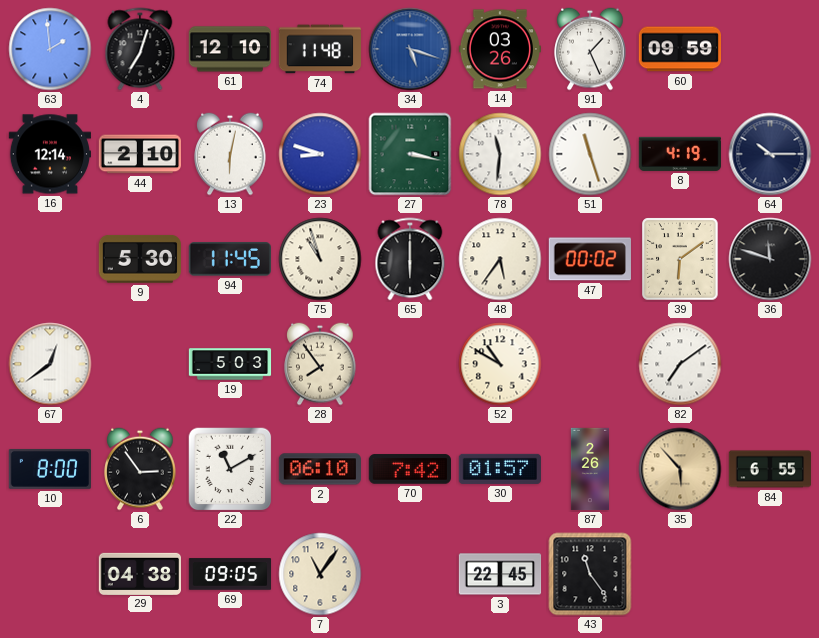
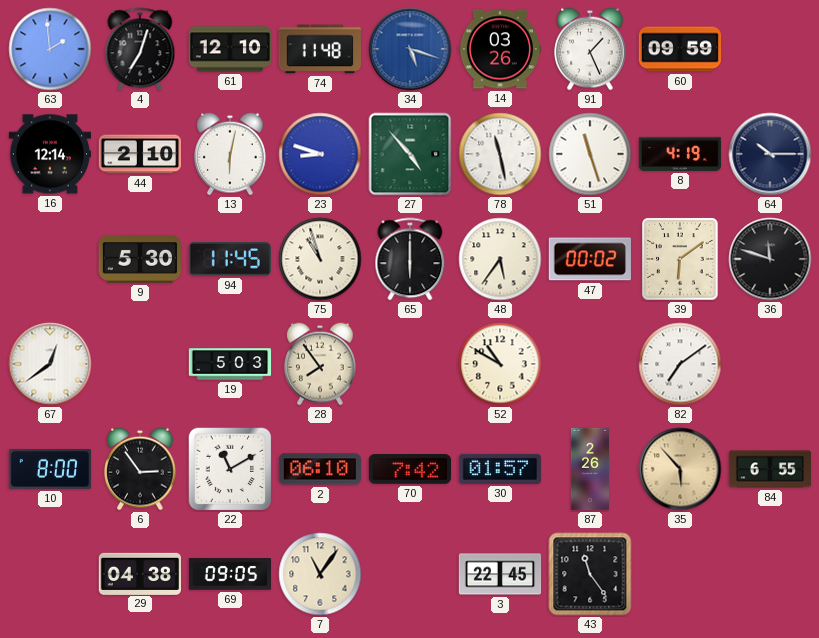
27: 3:17 -> 4:53
78: 11:31 -> 11:28
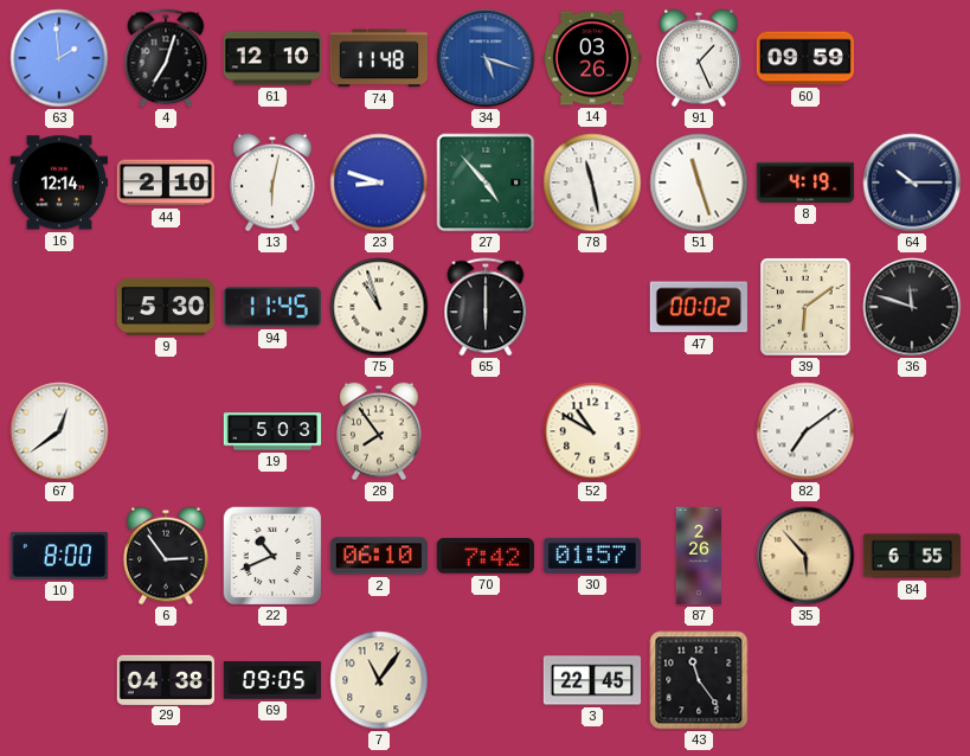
48: 5:36 -> none
22: 11:10 -> 10:41
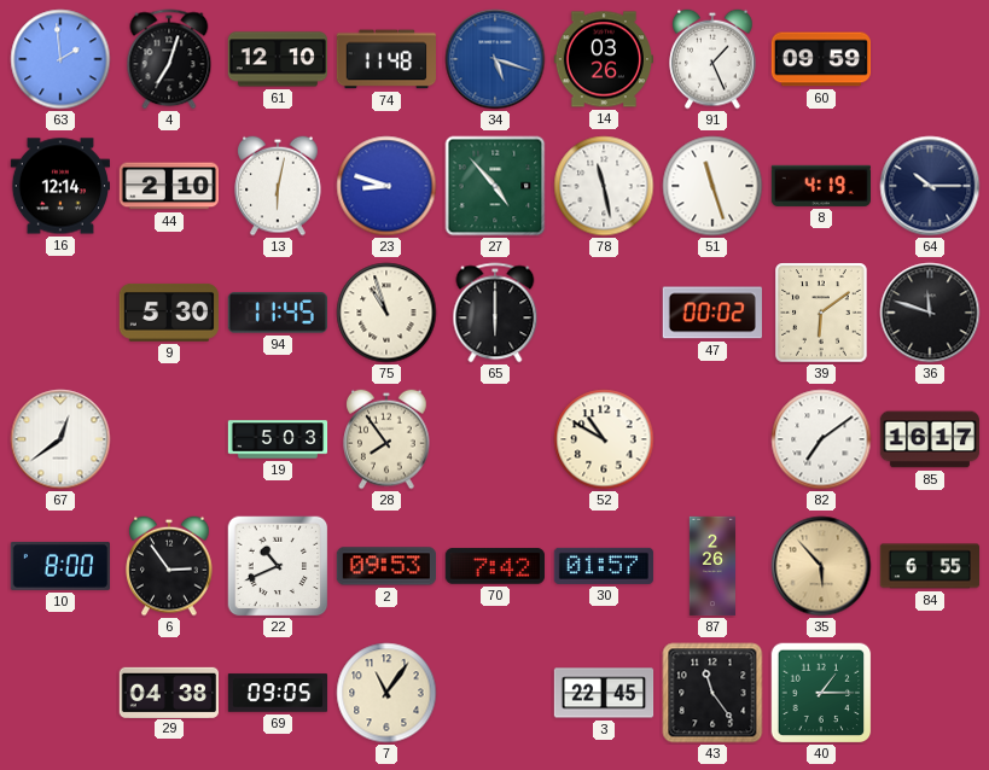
85: none -> 16:17
2: 06:10 -> 09:53
40: none -> 1:15
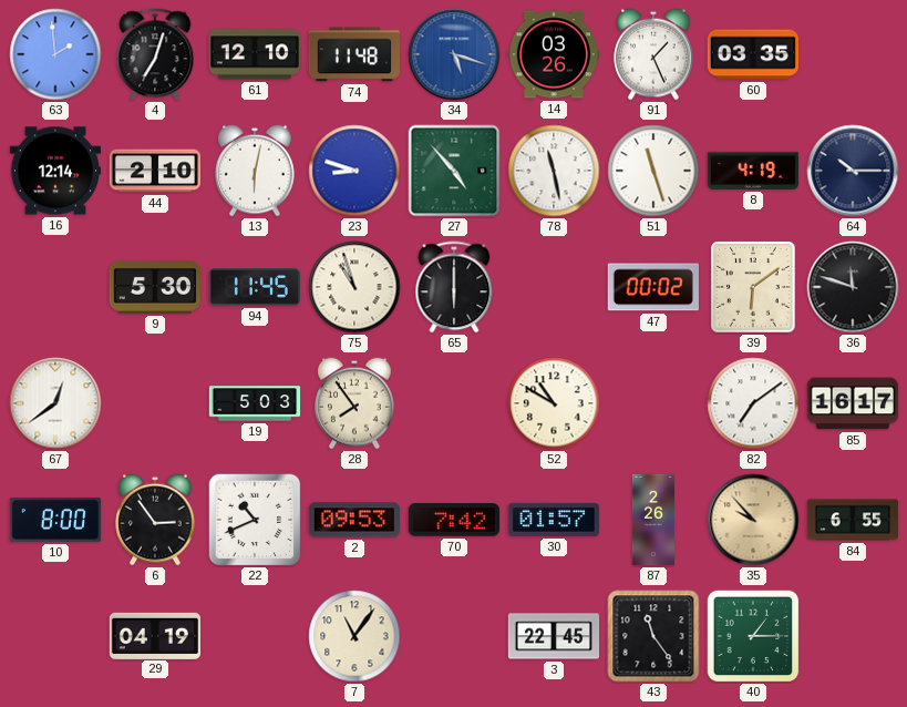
60: 09:59 -> 03:35
35: 5:53 -> 9:53
29: 04:38 -> 04:19
69: 09:05 -> none
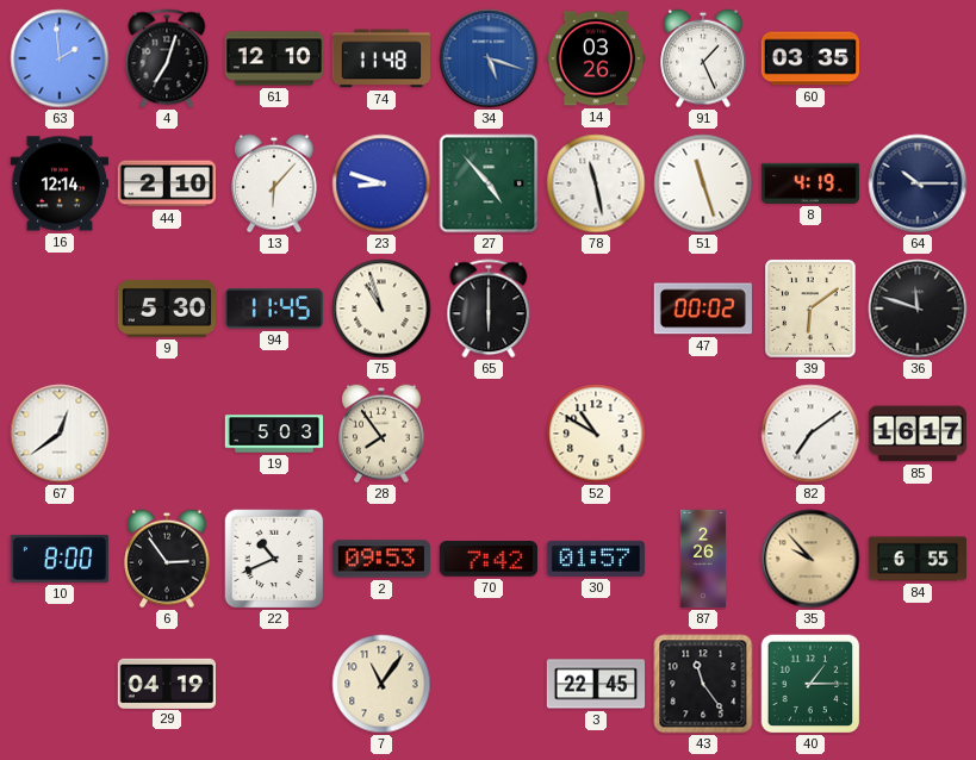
13: 6:02 -> 6:07
